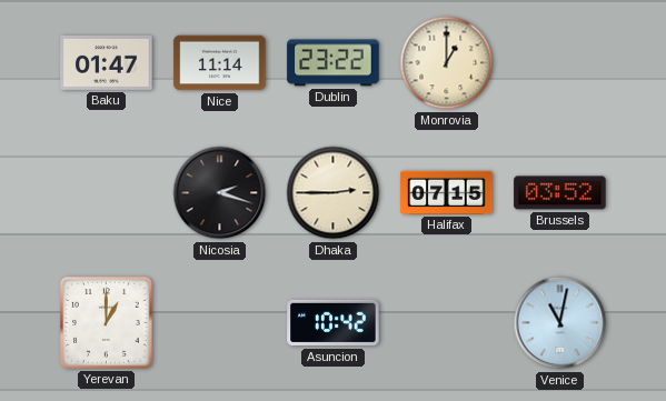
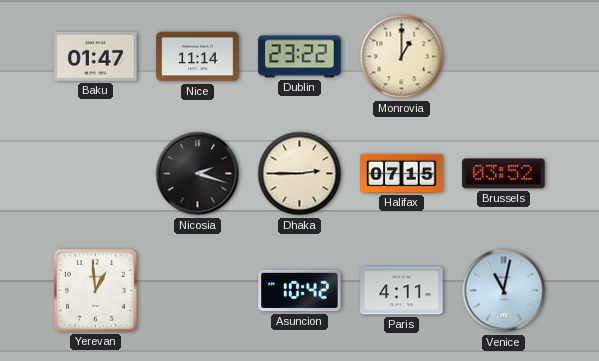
Yerevan: 1:00 -> 12:59
Paris: none -> 4:11
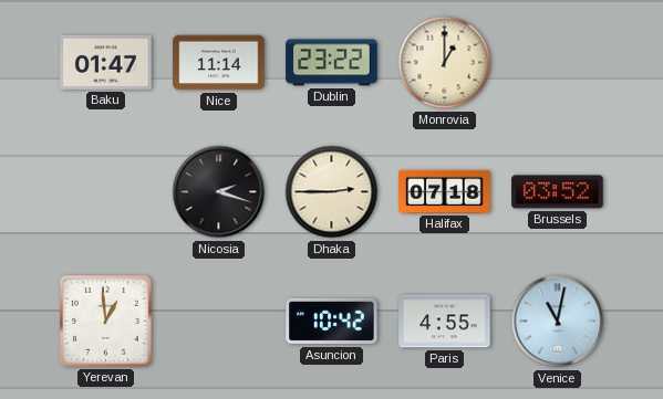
Halifax: 07:15 -> 07:18
Paris: 4:11 -> 4:55
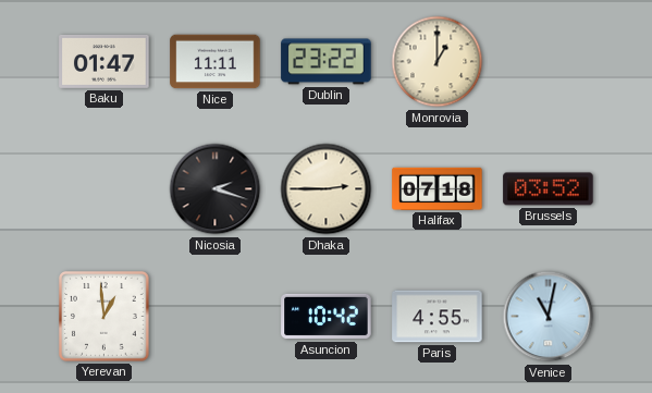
Nice: 11:14 -> 11:11
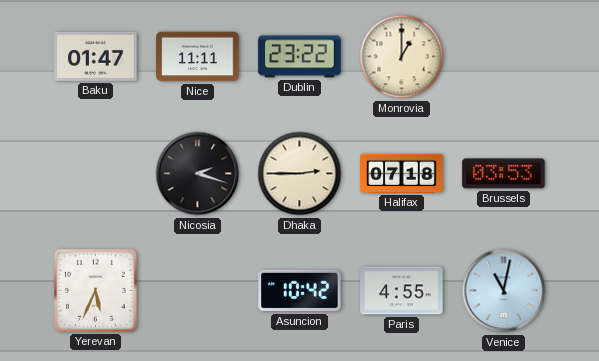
Brussels: 03:52 -> 03:53
Yerevan: 12:59 -> 5:34
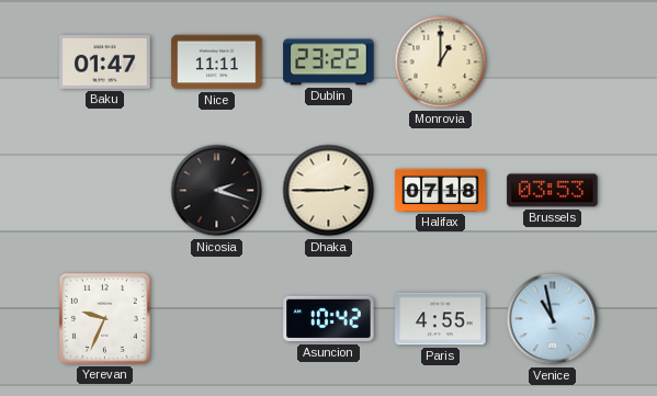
Yerevan: 5:34 -> 9:34
Venice: 11:02 -> 10:58
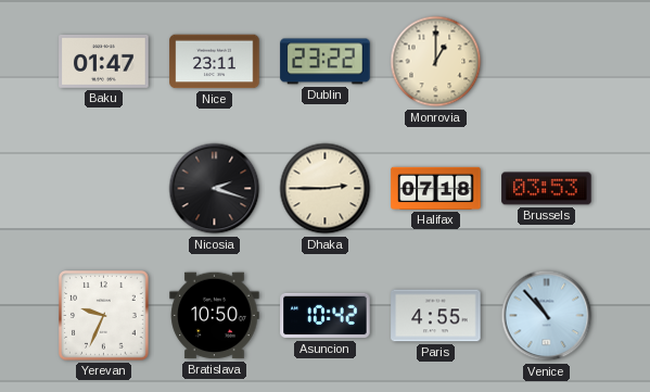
Nice: 11:11 -> 23:11
Bratislava: none -> 10:50
Venice: 10:58 -> 10:53
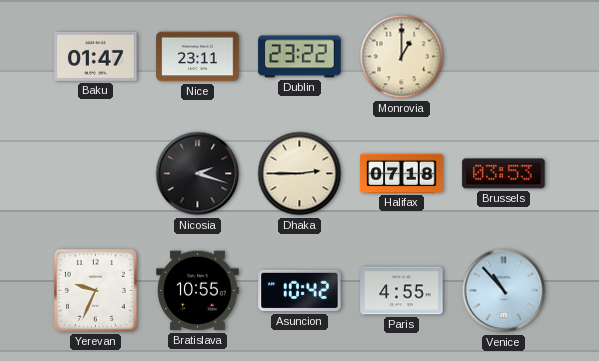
Bratislava: 10:50 -> 10:55
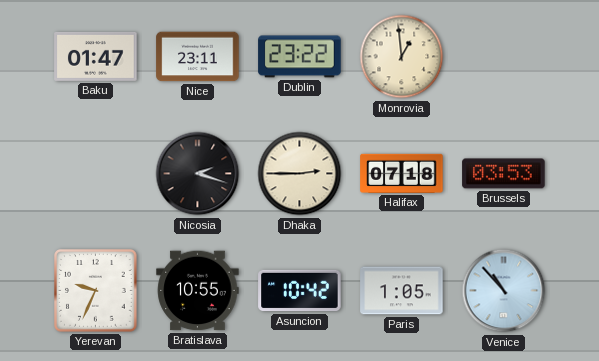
Monrovia: 1:00 -> 12:59
Paris: 4:55 -> 1:05
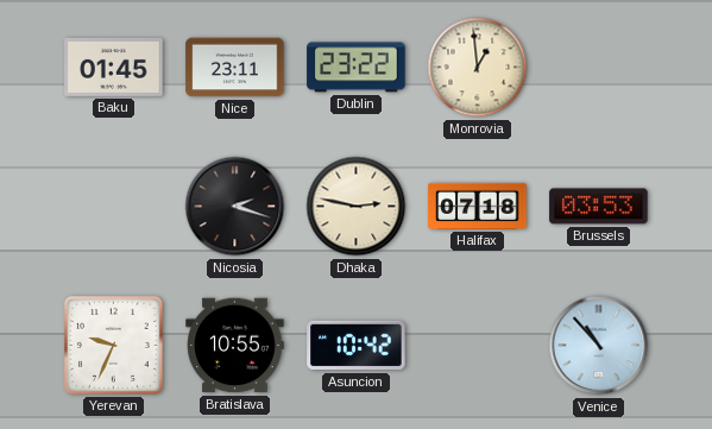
Baku: 01:47 -> 01:45
Dhaka: 2:45 -> 2:47
Paris: 1:05 -> none
